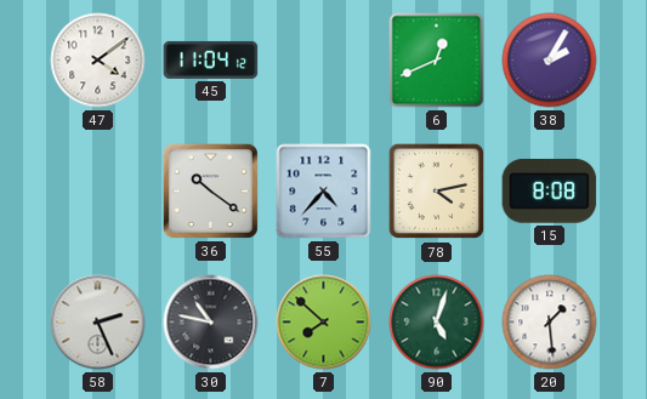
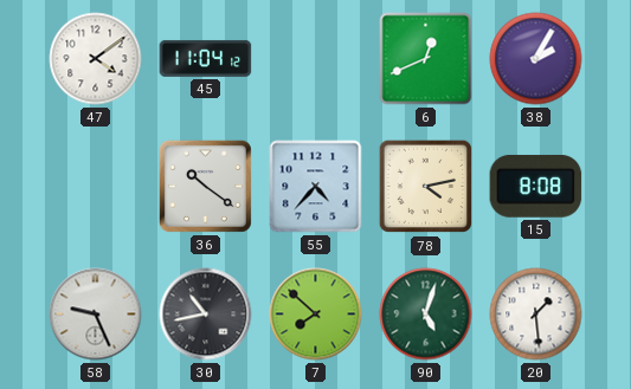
58: 2:26 -> 9:26
30: 10:47 -> 10:43
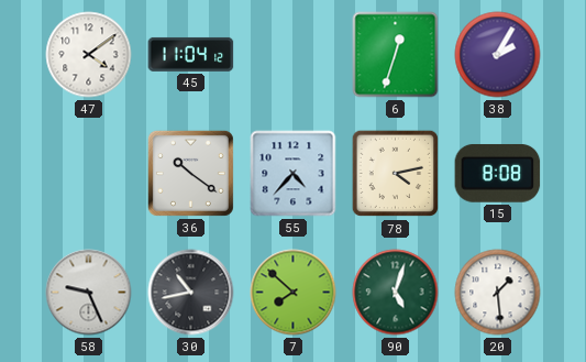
6: 12:41 -> 12:33
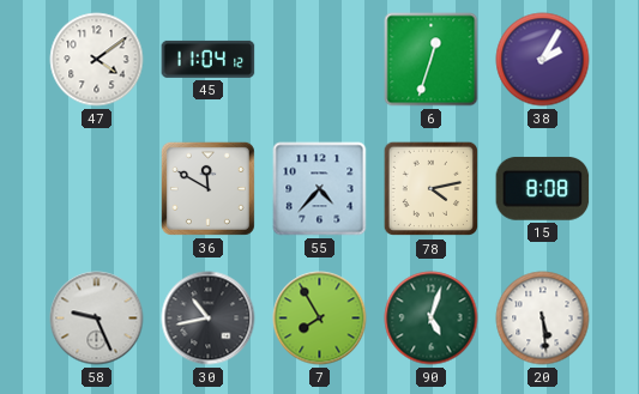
36: 10:21 -> 11:50
7: 7:52 -> 7:55
20: 1:29 -> 5:29
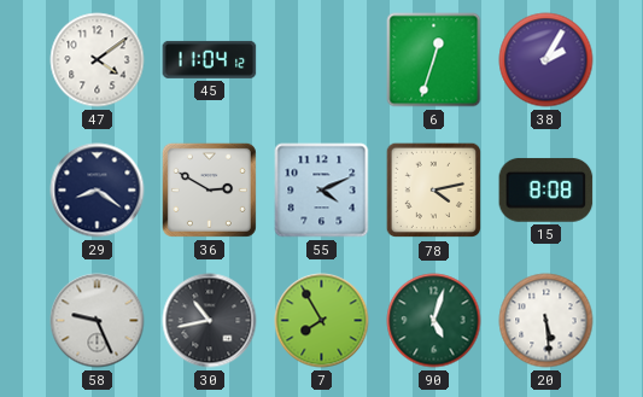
29: none -> 8:21
36: 11:50 -> 2:50
55: 4:37 -> 4:11
